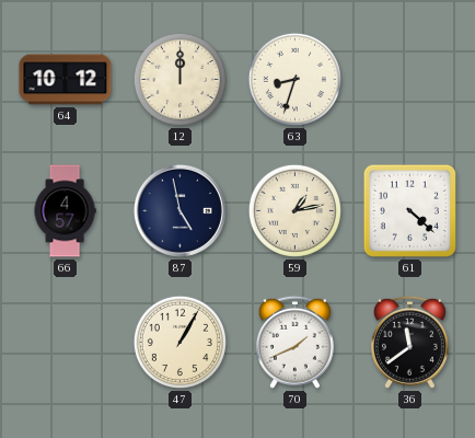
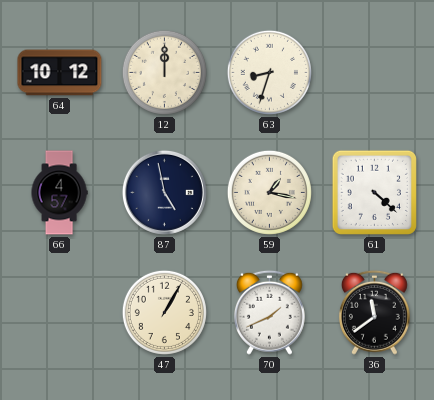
59: 1:13 -> 1:17
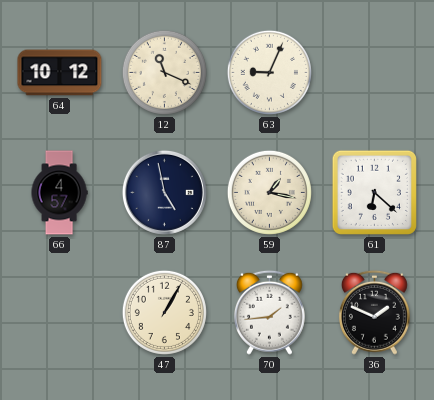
12: 12:00 -> 11:19
63: 8:33 -> 9:04
61: 4:22 -> 6:22
70: 1:41 -> 1:44
36: 11:39 -> 1:49
